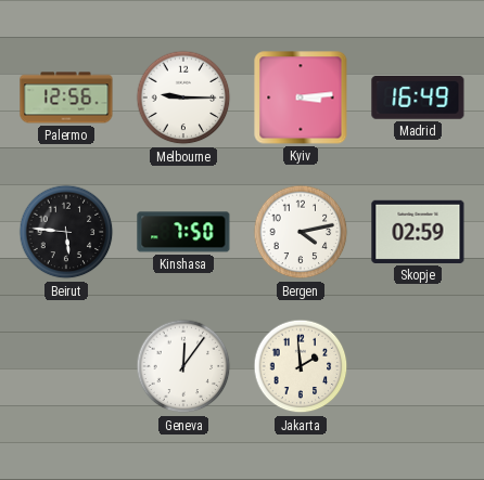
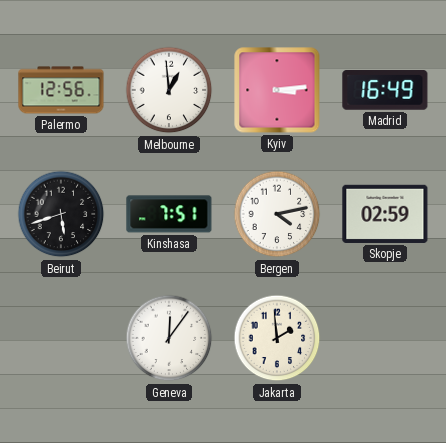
Melbourne: 9:15 -> 12:59
Beirut: 5:46 -> 5:42
Kinshasa: 7:50 -> 7:51
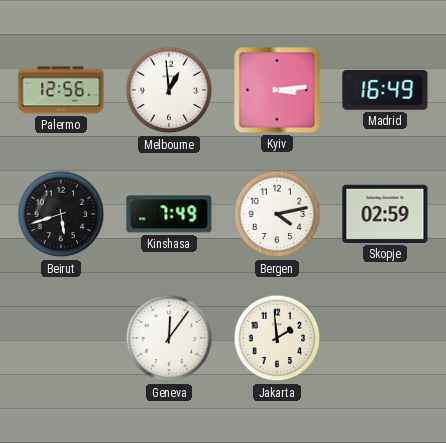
Kinshasa: 7:51 -> 7:49
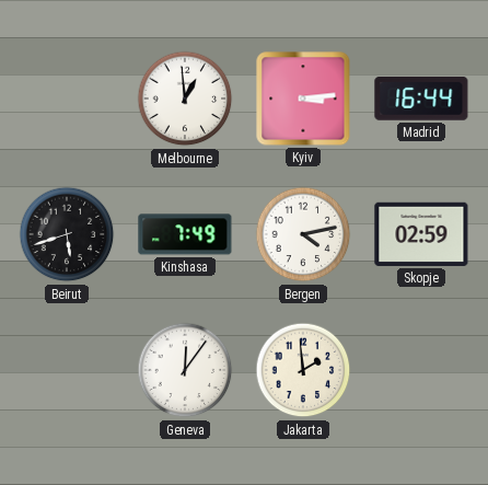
Palermo: 12:56 -> none
Madrid: 16:49 -> 16:44
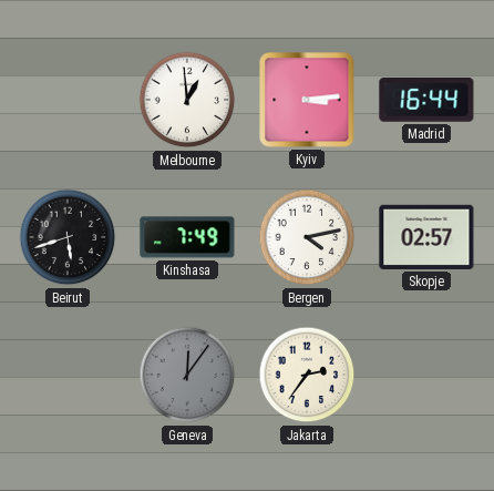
Skopje: 02:59 -> 02:57
Geneva dial: white -> grey
Jakarta: 1:59 -> 2:36
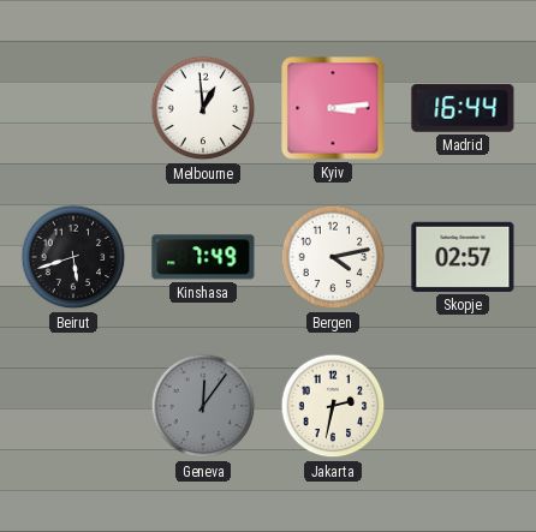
Jakarta: 2:36 -> 2:32
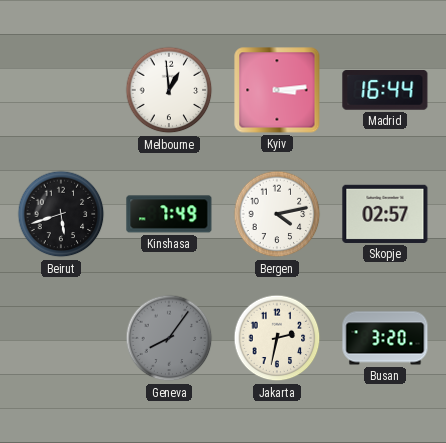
Geneva: 12:06 -> 8:06
Busan: none -> 3:20
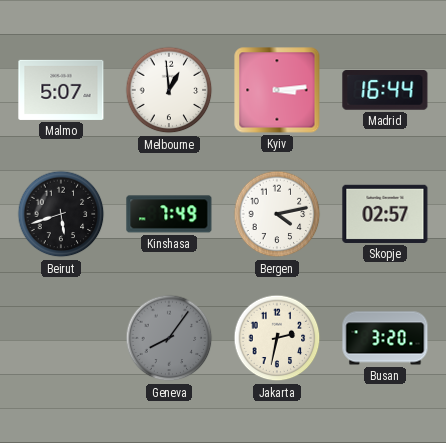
Malmo: none -> 5:07
